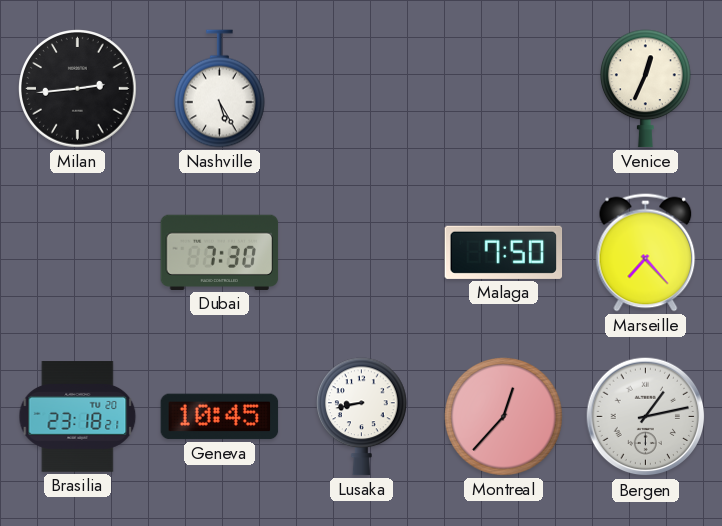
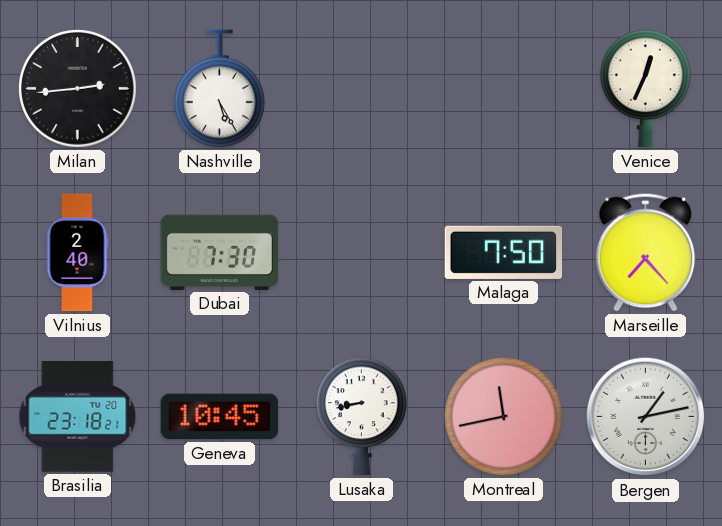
Vilnius: none -> 2:40
Montreal: 12:37 -> 11:43
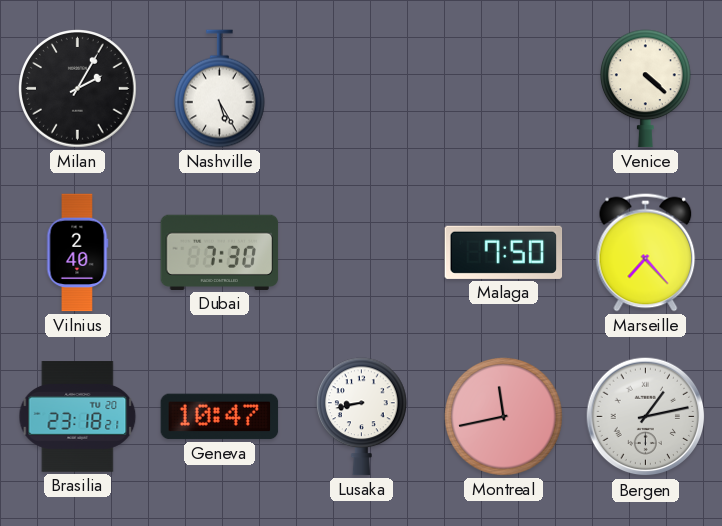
Milan: 2:44 -> 2:05
Venice: 12:34 -> 4:22
Geneva: 10:45 -> 10:47
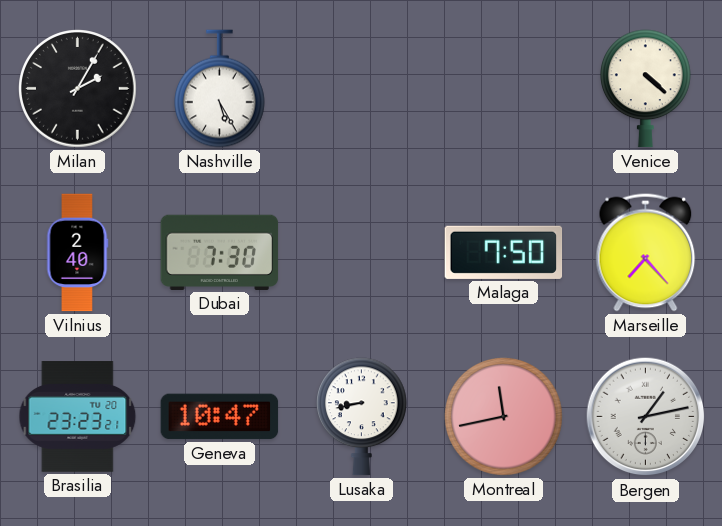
Brasilia: 23:18 -> 23:23
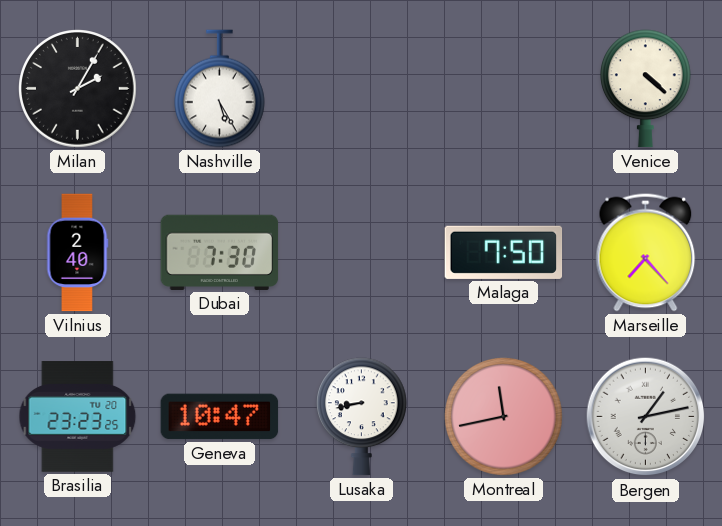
Brasilia: 23:23:21 -> 23:23:25
